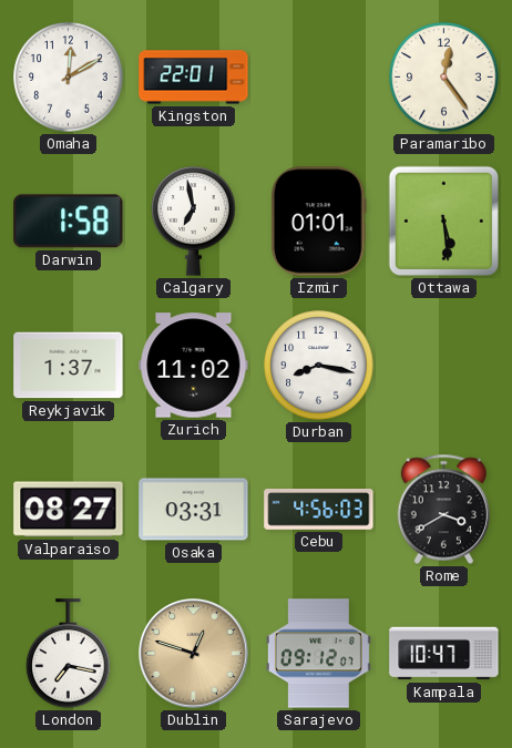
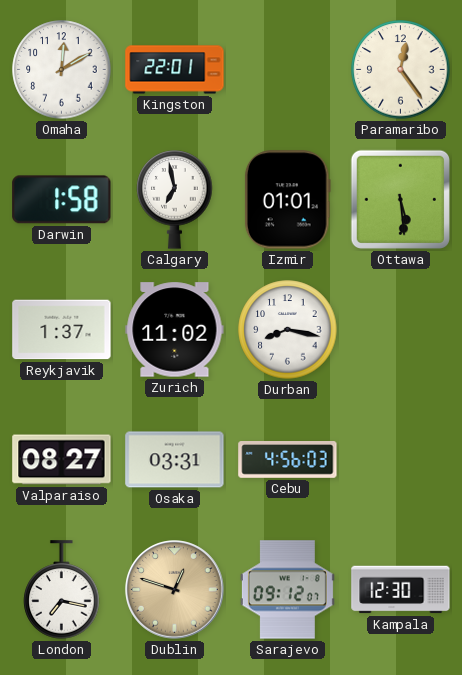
Rome: 3:40 -> none
Kampala: 10:47 -> 12:30
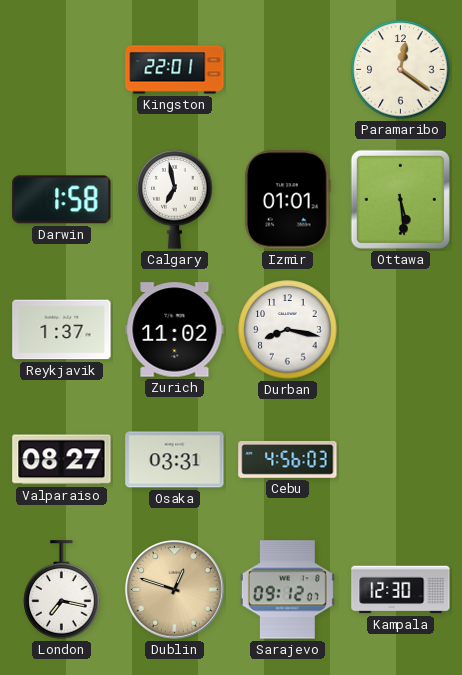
Omaha: 12:10 -> none
Paramaribo: 12:24 -> 12:21
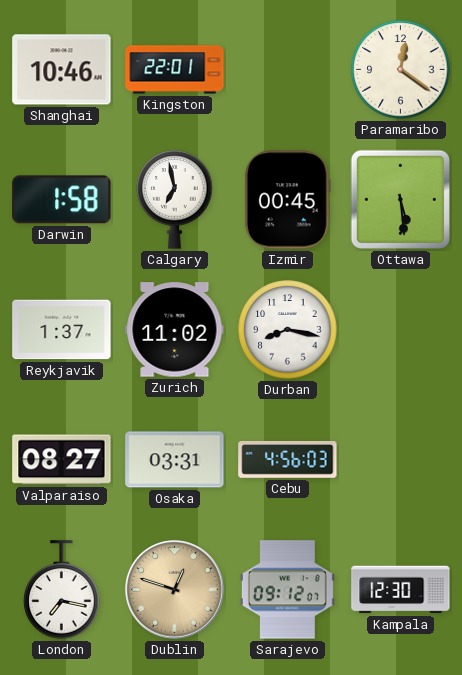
Shanghai: none -> 10:46
Izmir: 01:01 -> 00:45
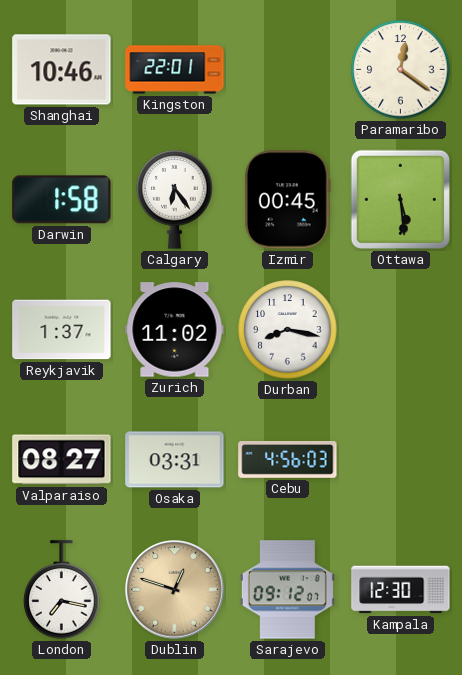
Calgary: 6:58 -> 6:24
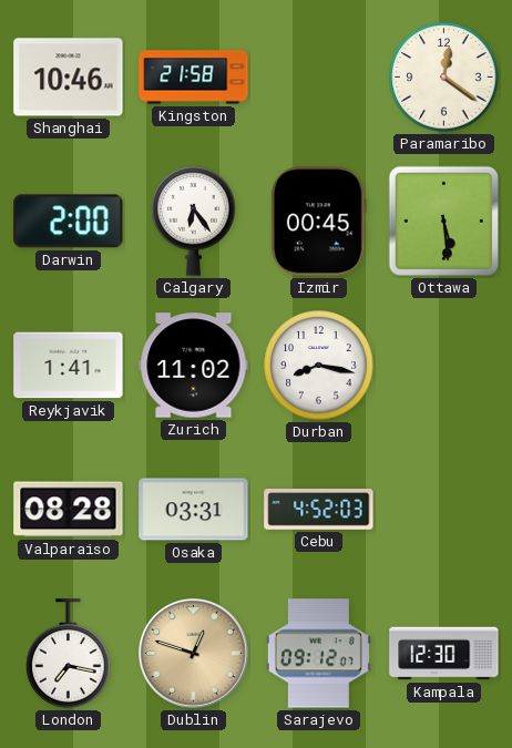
Kingston: 22:01 -> 21:58
Darwin: 1:58 -> 2:00
Reykjavik: 1:37 -> 1:41
Valparaiso: 08:27 -> 08:28
Cebu: 4:56 -> 4:52
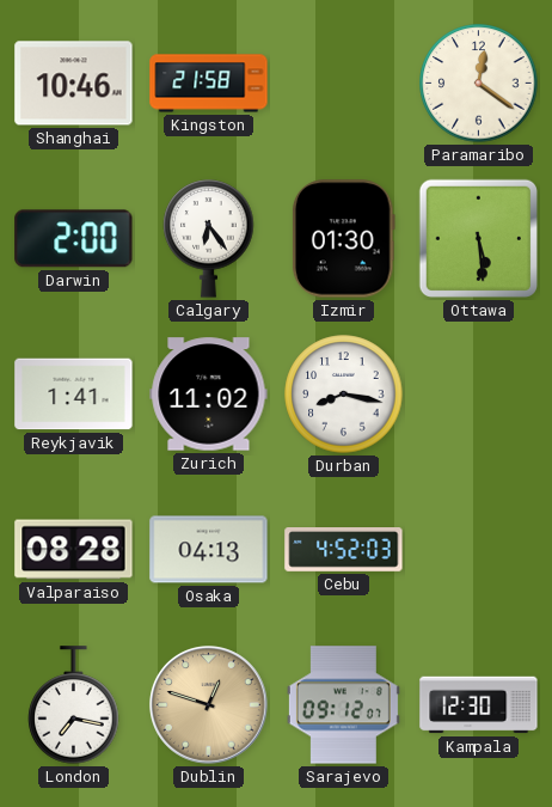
Izmir: 00:45 -> 01:30
Osaka: 03:31 -> 04:13
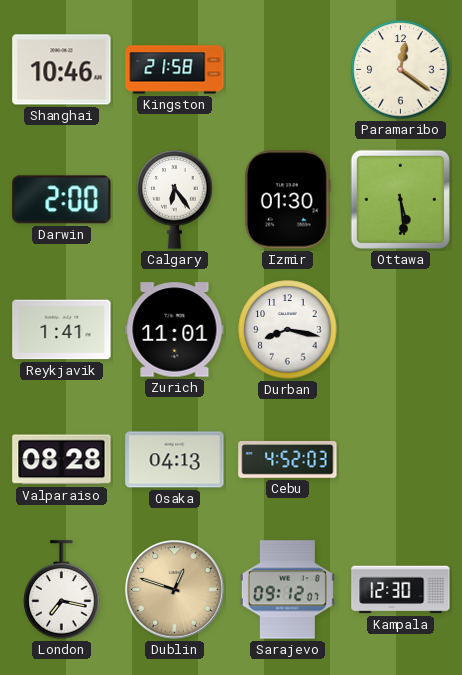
Zurich: 11:02 -> 11:01
